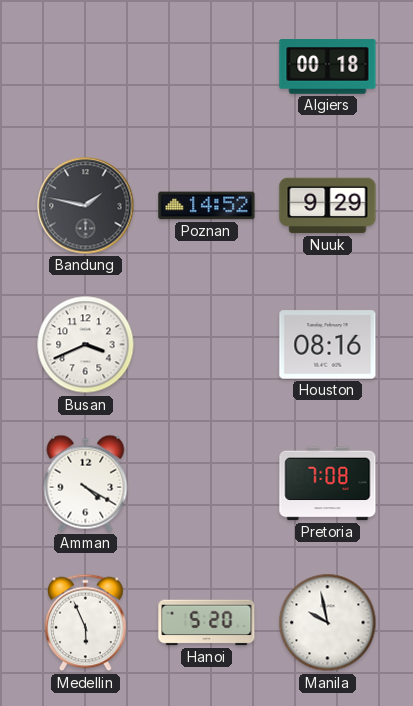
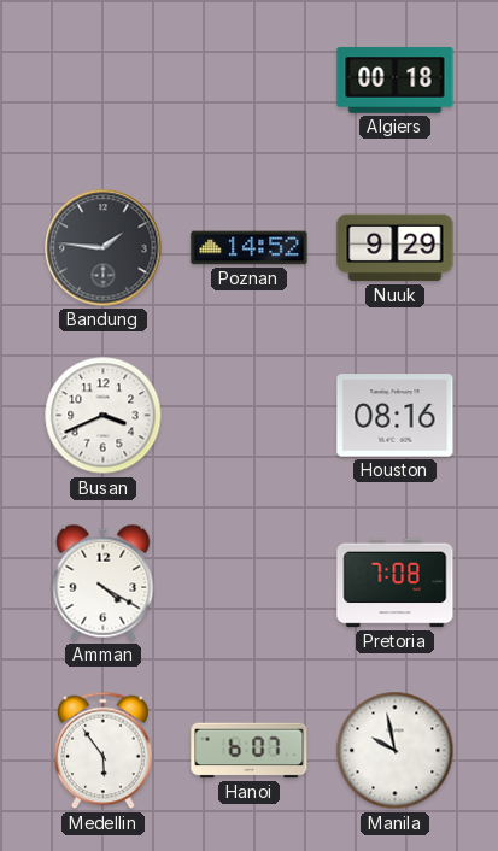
Bandung: 1:47 -> 1:46
Medellin: 5:56 -> 5:54
Hanoi: 5:20 -> 6:07
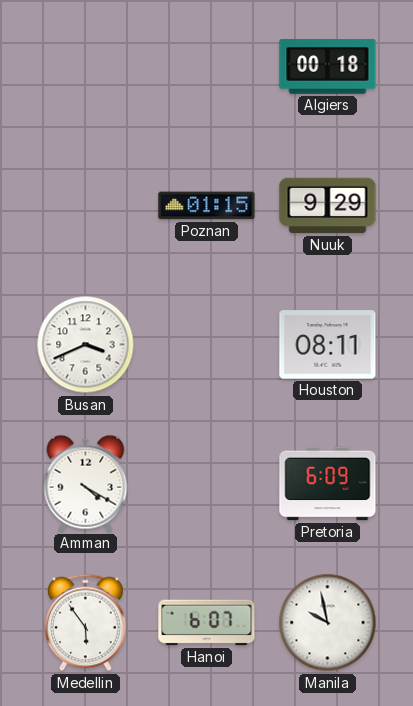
Bandung: 1:46 -> none
Poznan: 14:52 -> 01:15
Houston: 08:16 -> 08:11
Pretoria: 7:08 -> 6:09
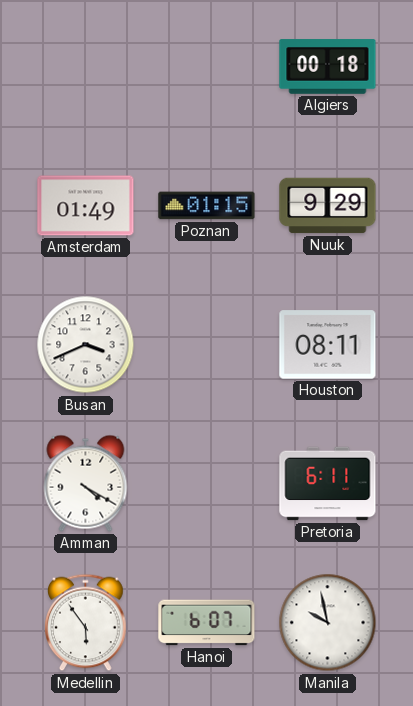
Amsterdam: none -> 01:49
Pretoria: 6:09 -> 6:11
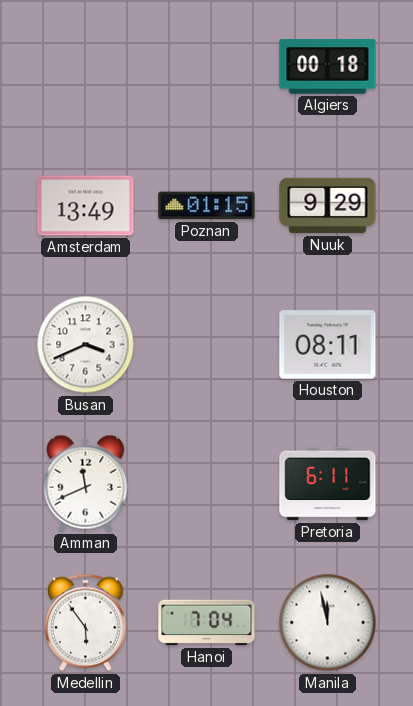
Amsterdam: 01:49 -> 13:49
Amman: 4:20 -> 11:41
Hanoi: 6:07 -> 7:04
Manila: 9:58 -> 11:58
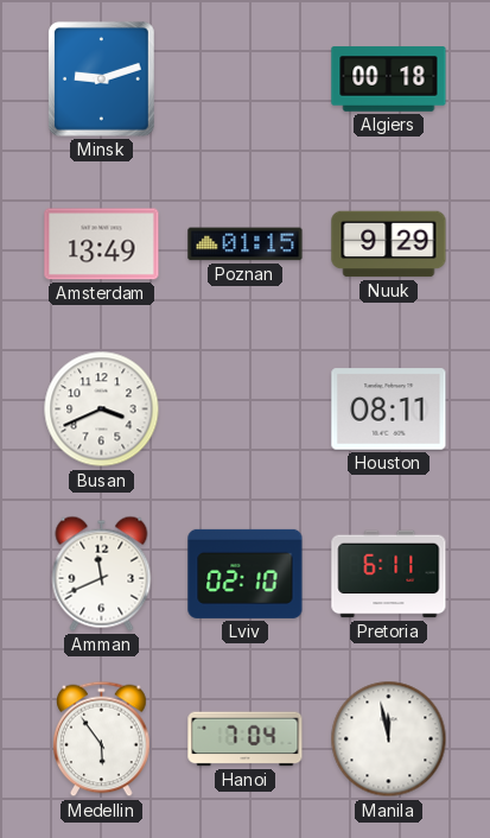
Minsk: none -> 9:12
Lviv: none -> 02:10
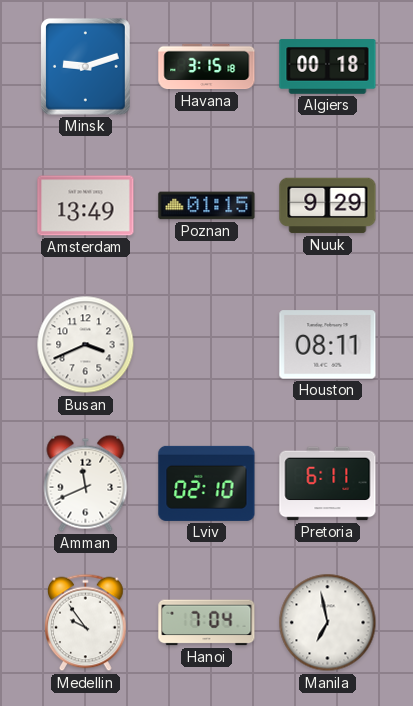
Havana: none -> 3:15
Medellin: 5:54 -> 9:54
Manila: 11:58 -> 6:58
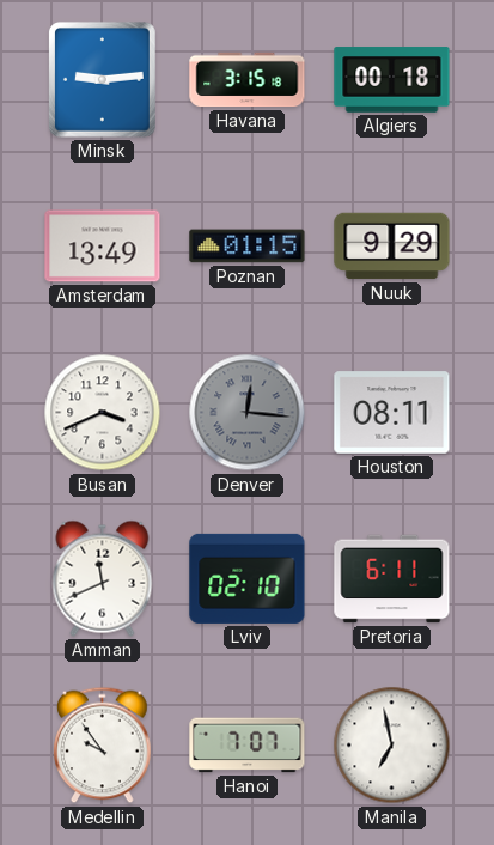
Minsk: 9:12 -> 9:14
Denver: none -> 12:16
Hanoi: 7:04 -> 7:07
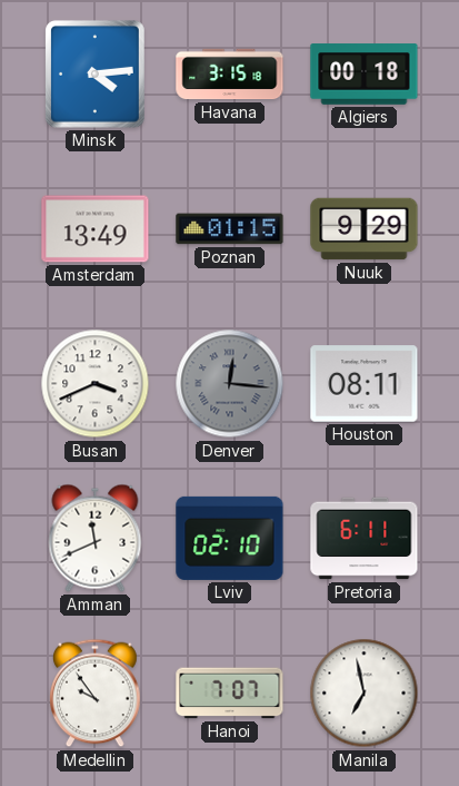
Minsk: 9:14 -> 4:14
